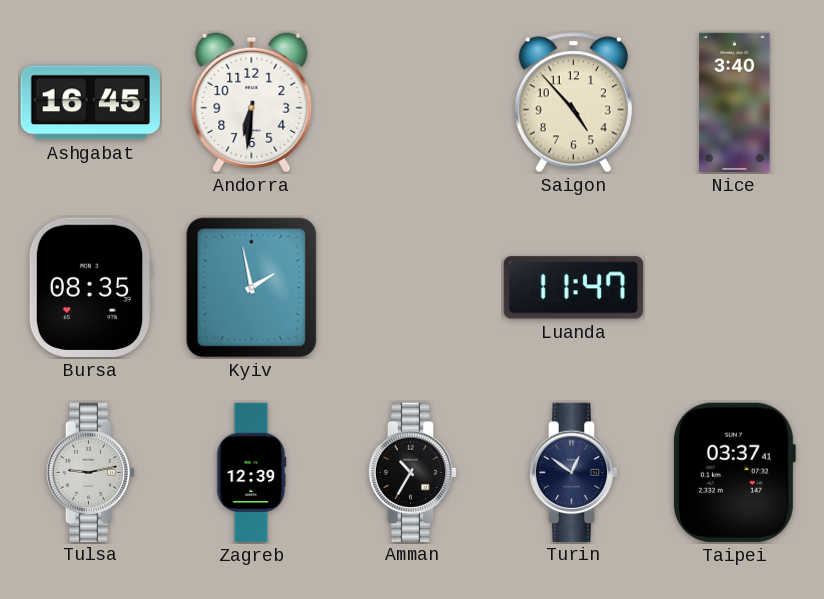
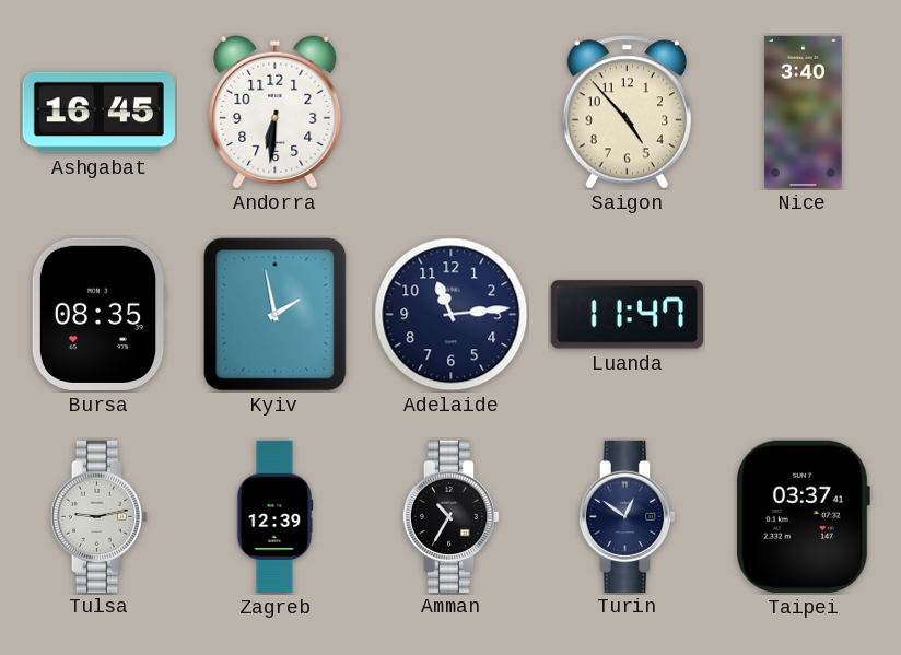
Adelaide: none -> 11:14
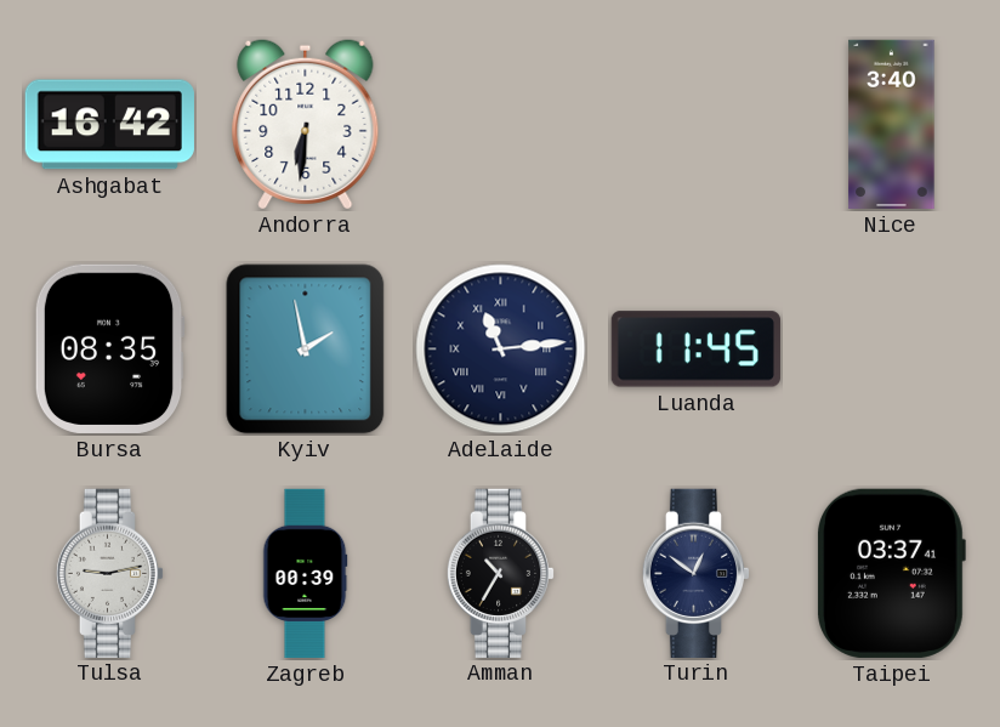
Ashgabat: 16:45 -> 16:42
Saigon: 4:53 -> none
Adelaide numerals: Arabic -> Roman
Luanda: 11:47 -> 11:45
Zagreb: 12:39 -> 00:39
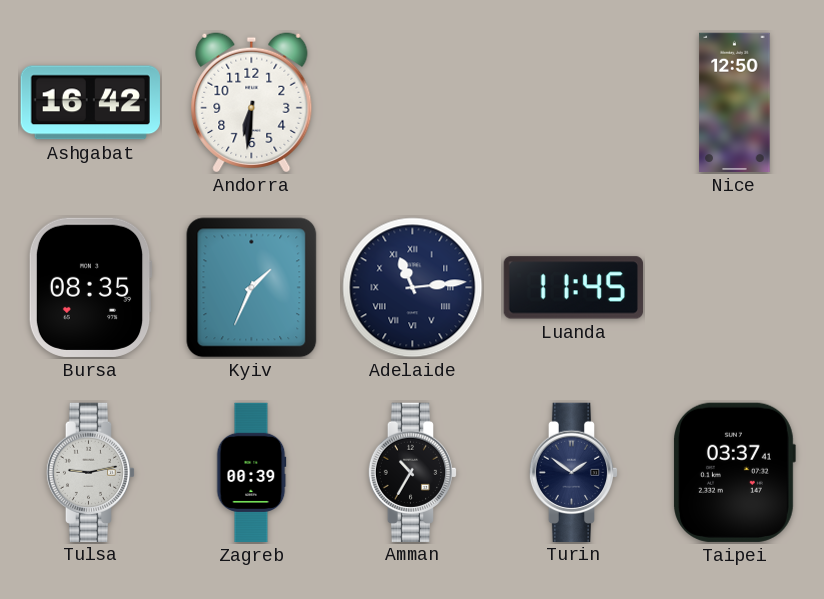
Nice: 3:40 -> 12:50
Kyiv: 1:58 -> 1:34
Turin: 12:51 -> 1:51
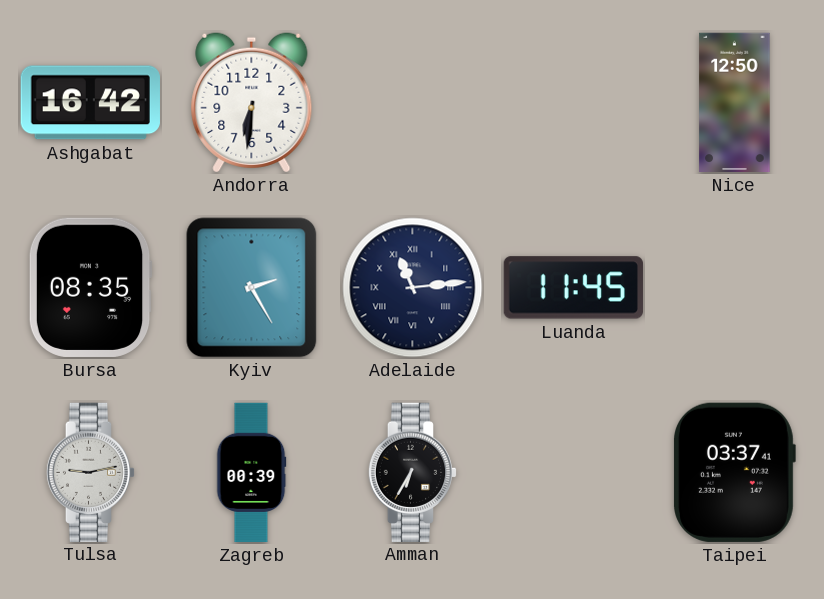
Kyiv: 1:34 -> 2:25
Amman: 10:35 -> 6:35
Turin: 1:51 -> none
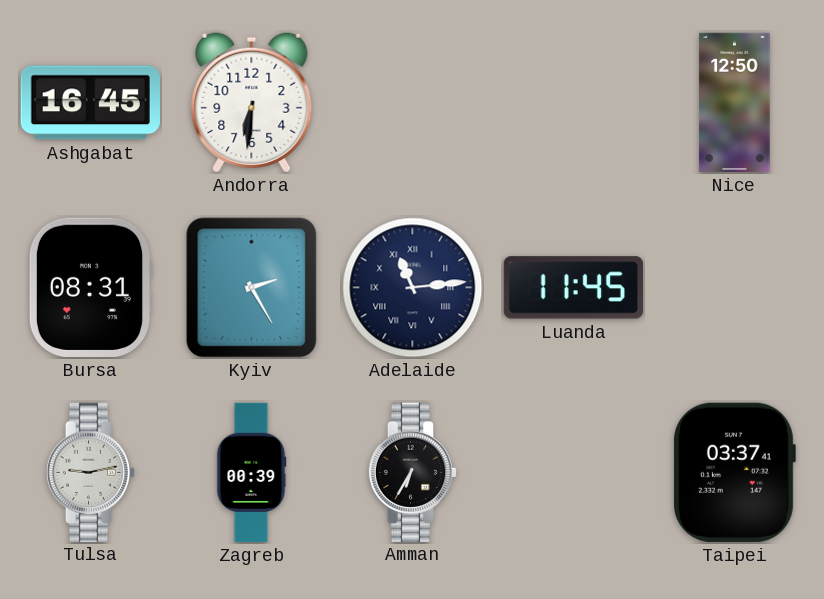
Ashgabat: 16:42 -> 16:45
Bursa: 08:35 -> 08:31
